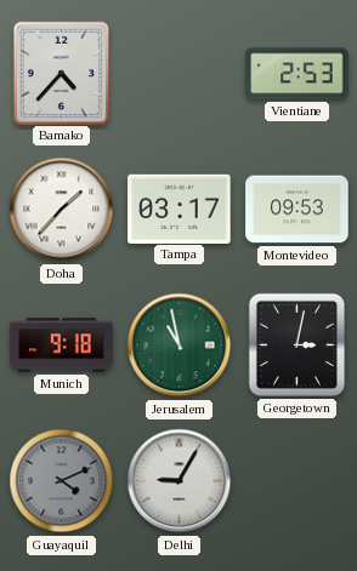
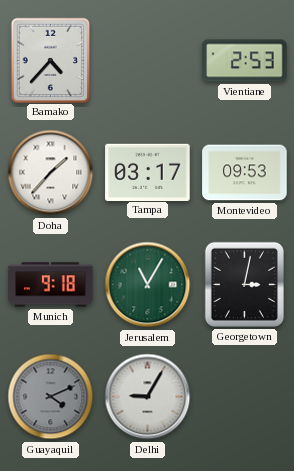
Jerusalem: 10:58 -> 11:05
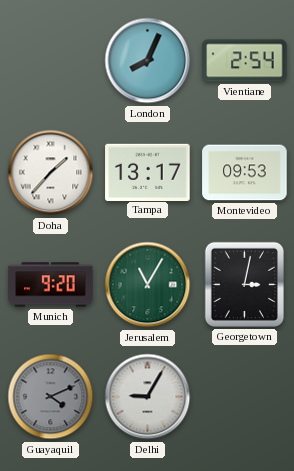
Bamako: 4:37 -> none
London: none -> 8:04
Vientiane: 2:53 -> 2:54
Tampa: 03:17 -> 13:17
Munich: 9:18 -> 9:20
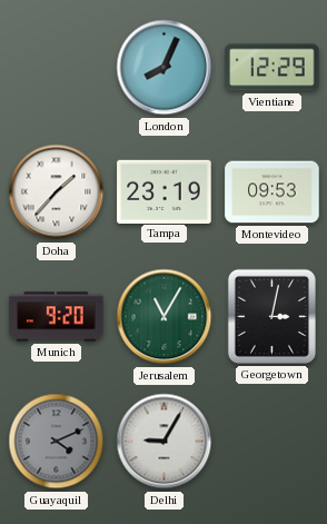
Vientiane: 2:54 -> 12:29
Tampa: 13:17 -> 23:19
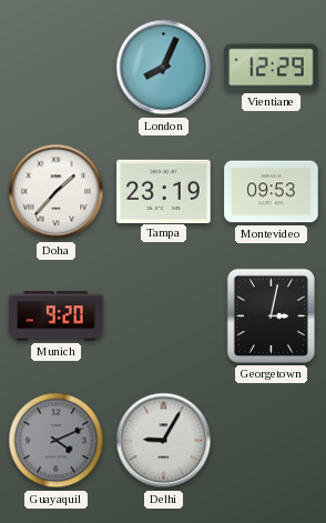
Jerusalem: 11:05 -> none
